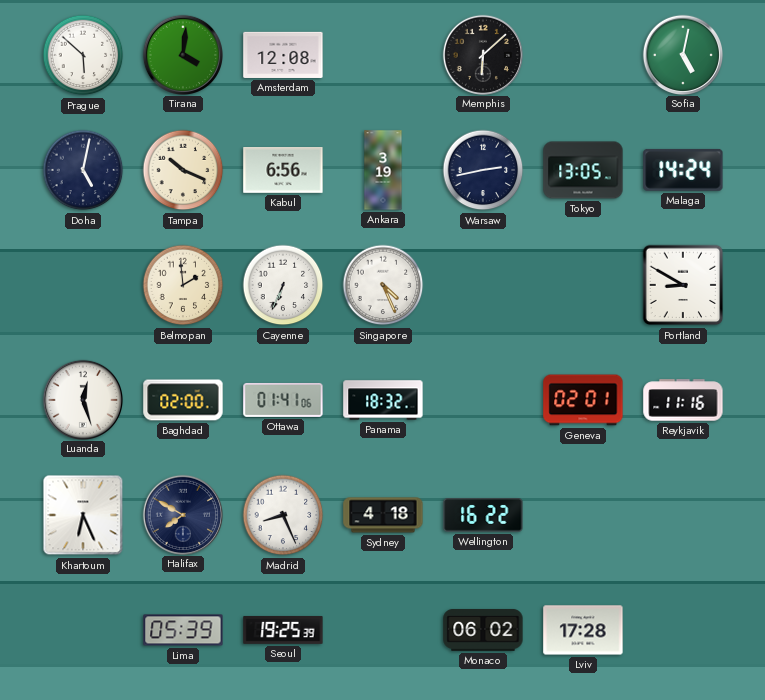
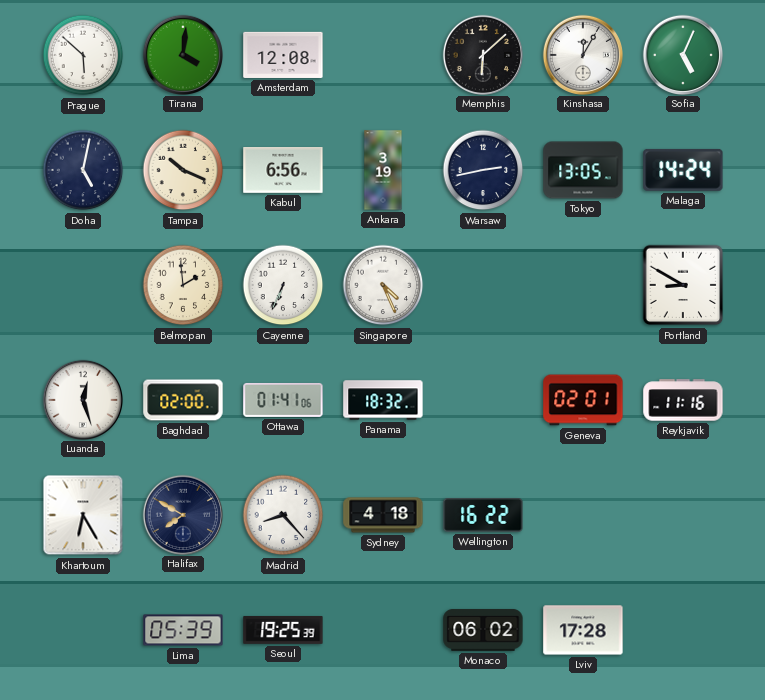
Kinshasa: none -> 12:05
Sofia: 5:02 -> 5:04
Khartoum: 6:26 -> 6:25
Madrid: 8:26 -> 8:23
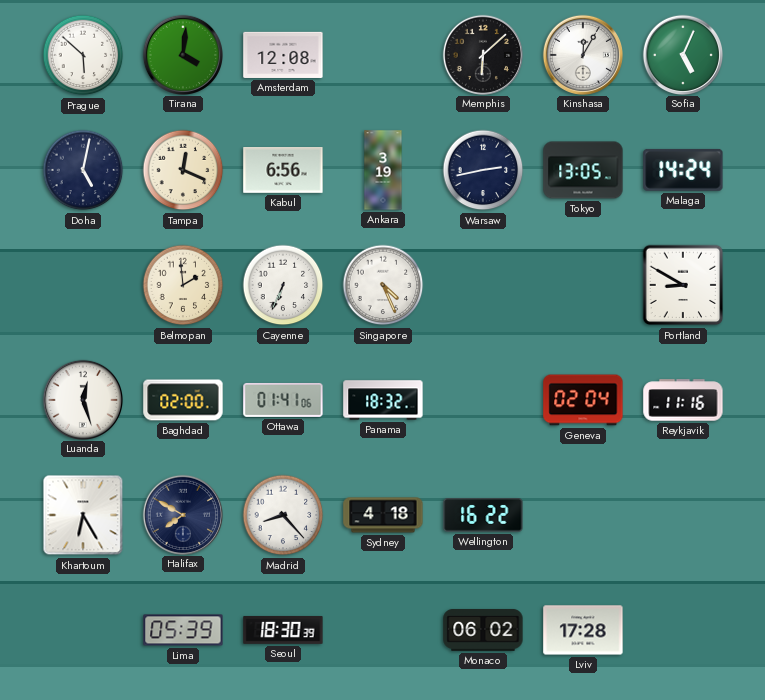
Tampa: 10:19 -> 12:19
Geneva: 02:01 -> 02:04
Seoul: 19:25 -> 18:30
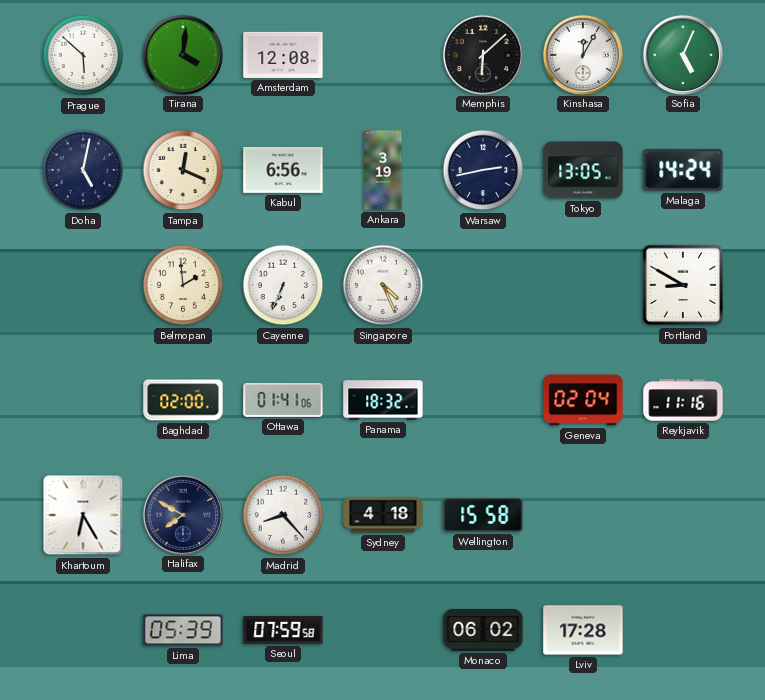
Luanda: 12:27 -> none
Wellington: 16:22 -> 15:58
Seoul: 18:30 -> 07:59
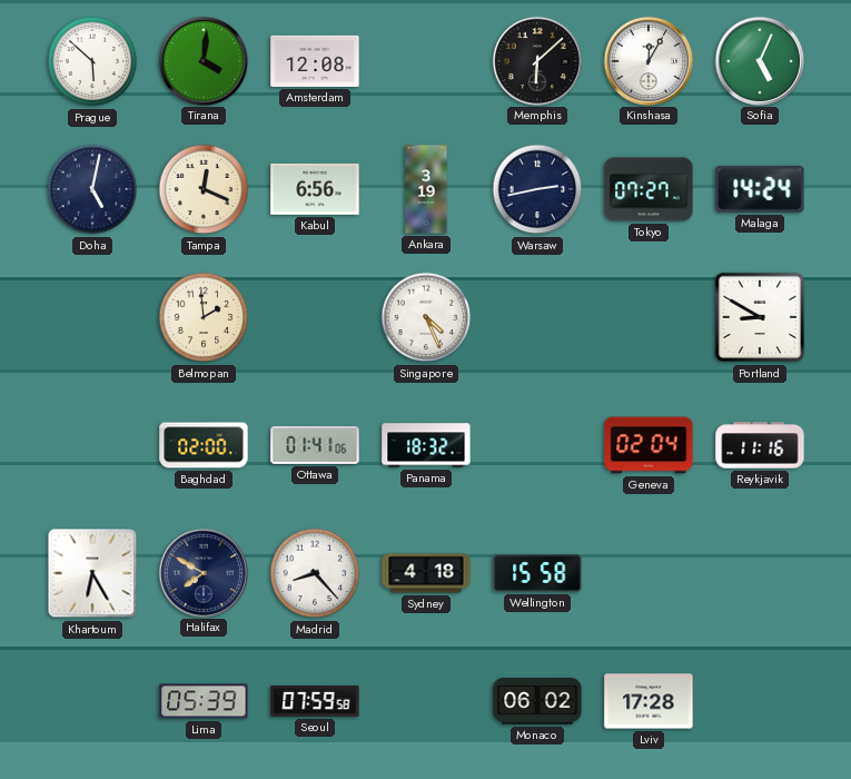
Tokyo: 13:05 -> 07:27
Cayenne: 6:34 -> none
